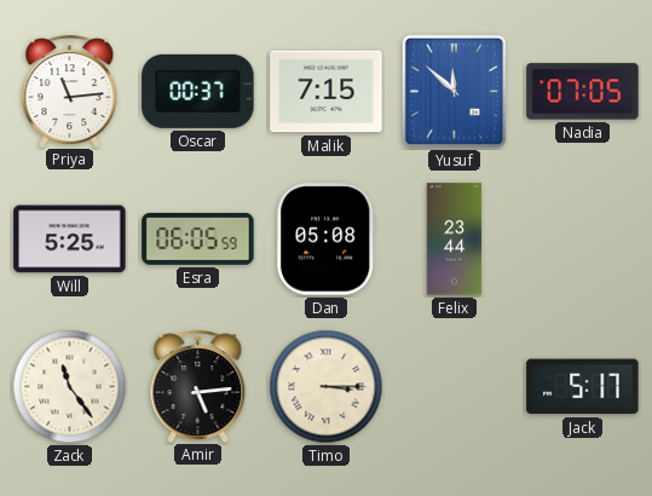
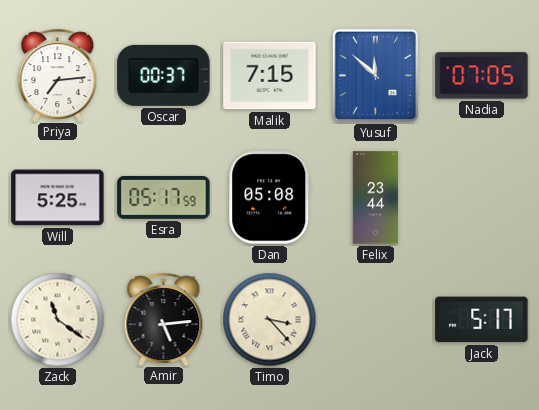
Priya: 11:14 -> 7:14
Esra: 06:05 -> 05:17
Zack: 11:24 -> 11:21
Timo: 3:15 -> 3:23
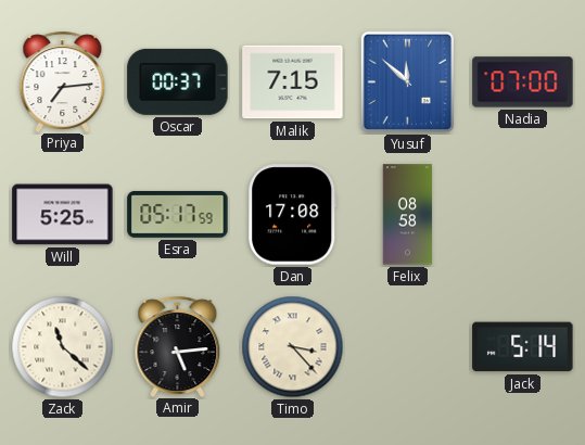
Nadia: 07:05 -> 07:00
Dan: 05:08 -> 17:08
Felix: 23:44 -> 08:58
Zack: 11:21 -> 11:22
Jack: 5:17 -> 5:14
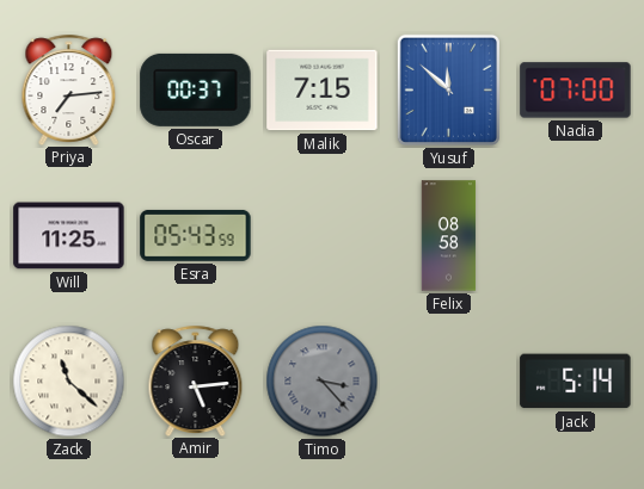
Will: 5:25 -> 11:25
Esra: 05:17 -> 05:43
Dan: 17:08 -> none
Timo dial: cream -> grey
